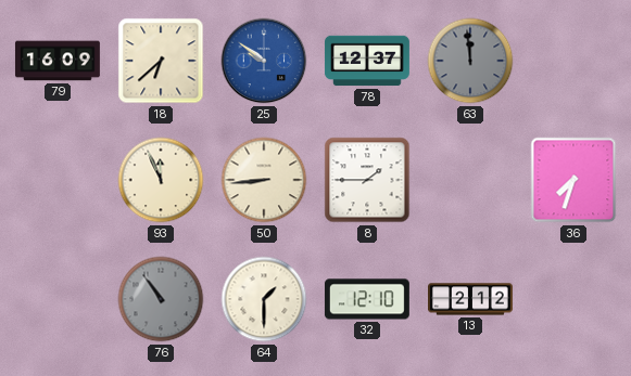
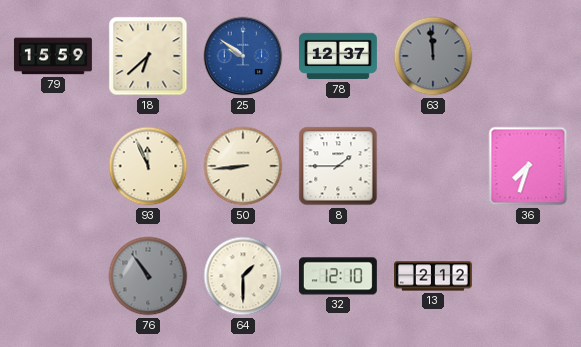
79: 16:09 -> 15:59
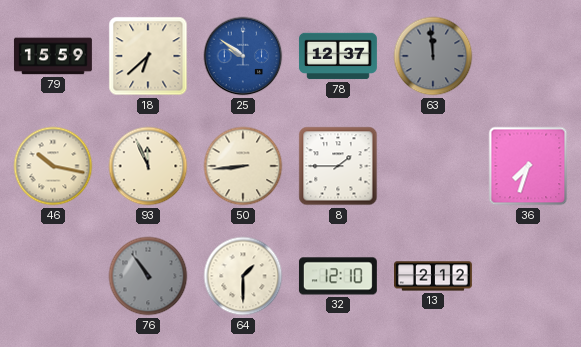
46: none -> 10:17
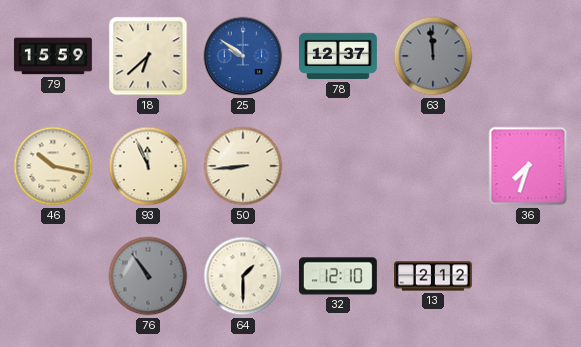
8: 1:45 -> none
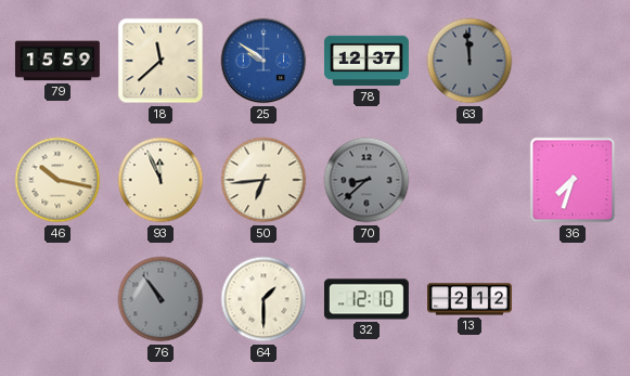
18: 6:38 -> 11:38
50: 8:44 -> 6:44
70: none -> 8:38
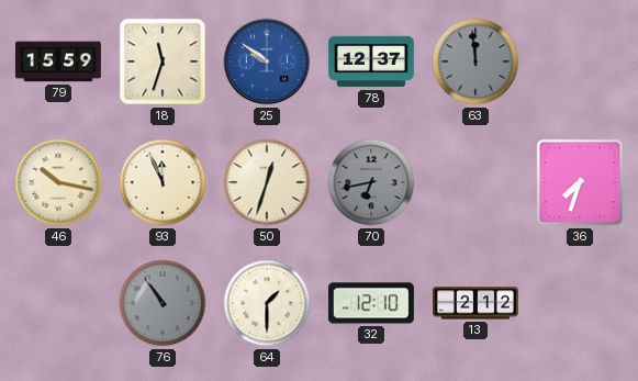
18: 11:38 -> 11:33
50: 6:44 -> 12:33
70: 8:38 -> 6:43
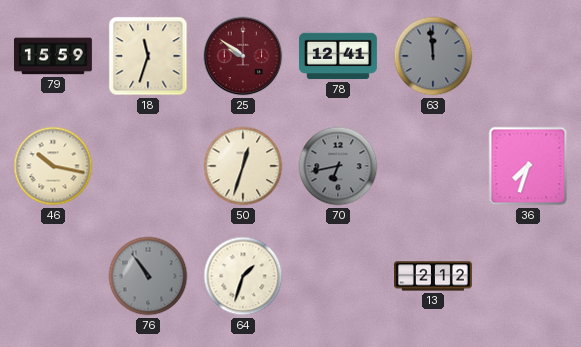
25 dial: blue -> burgundy
78: 12:37 -> 12:41
93: 11:56 -> none
64: 1:30 -> 1:33
32: 12:10 -> none
